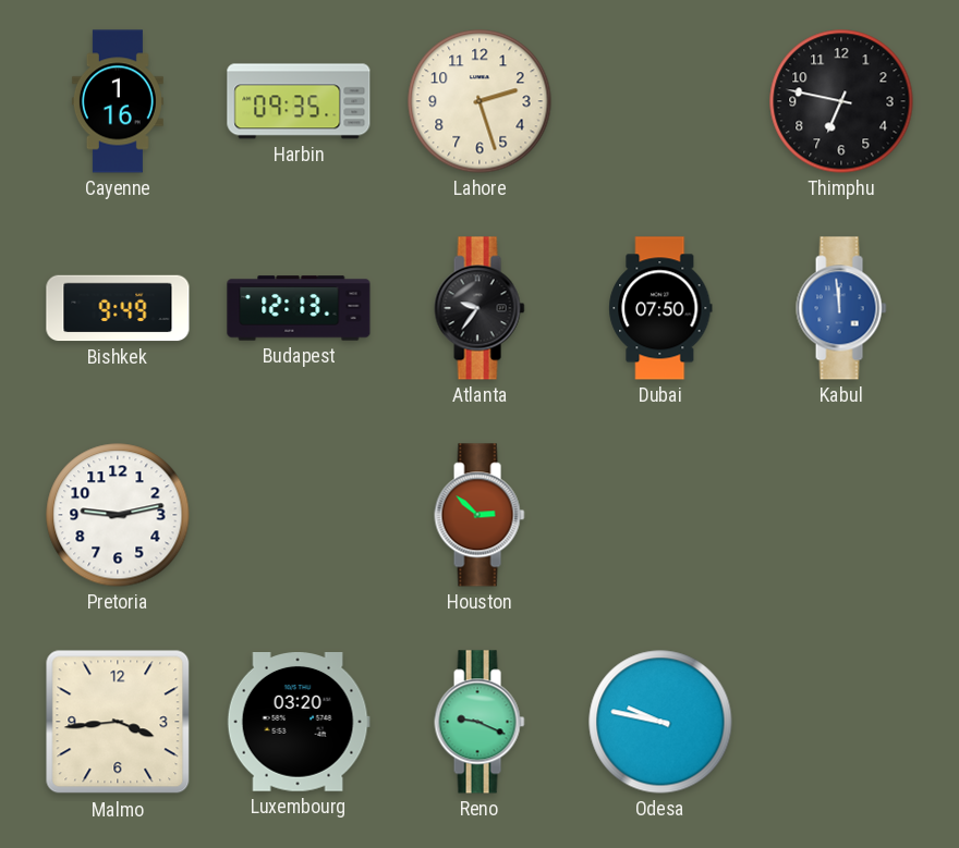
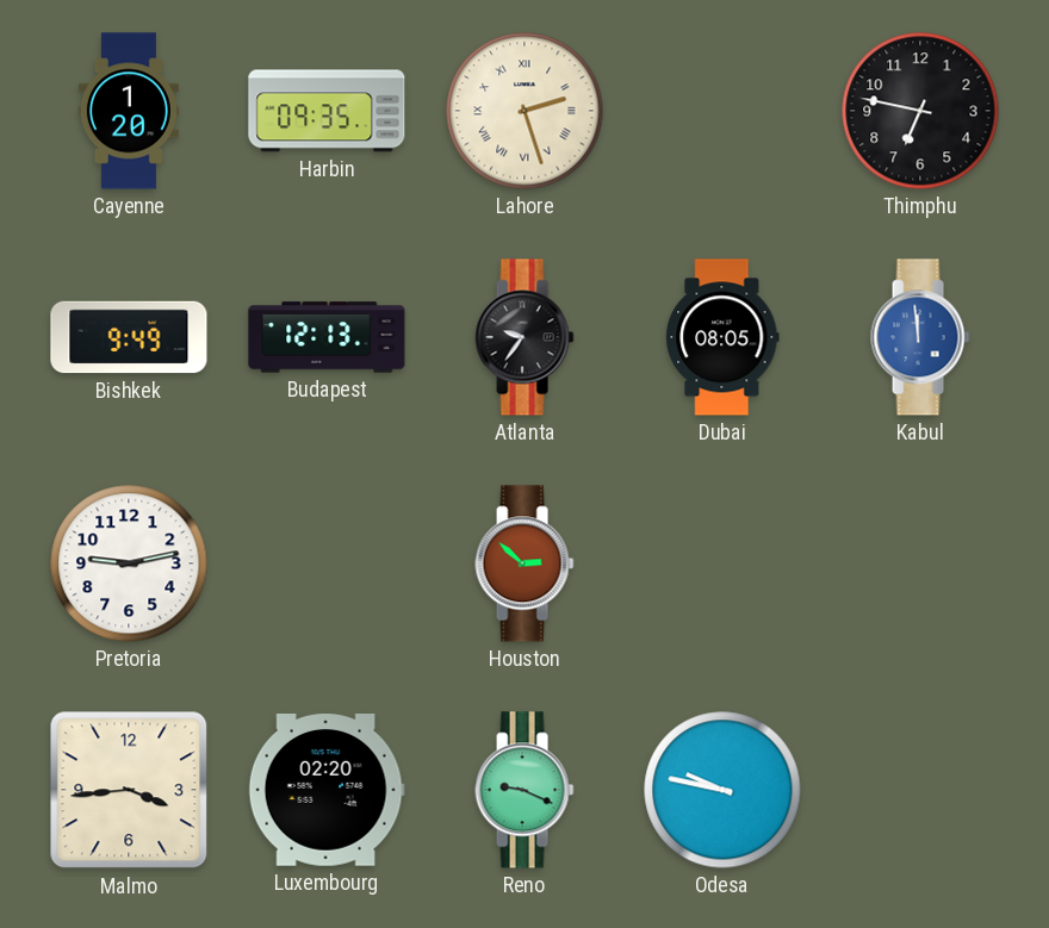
Cayenne: 1:16 -> 1:20
Lahore numerals: Arabic -> Roman
Dubai: 07:50 -> 08:05
Luxembourg: 03:20 -> 02:20
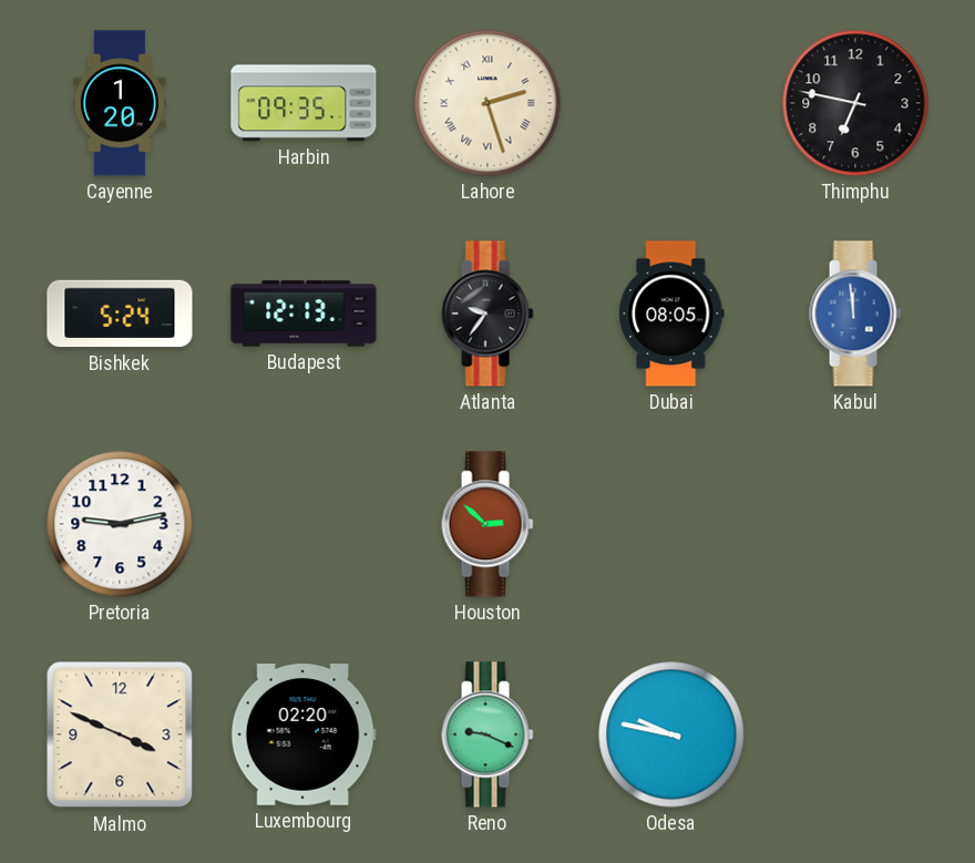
Bishkek: 9:49 -> 5:24
Malmo: 3:44 -> 3:49
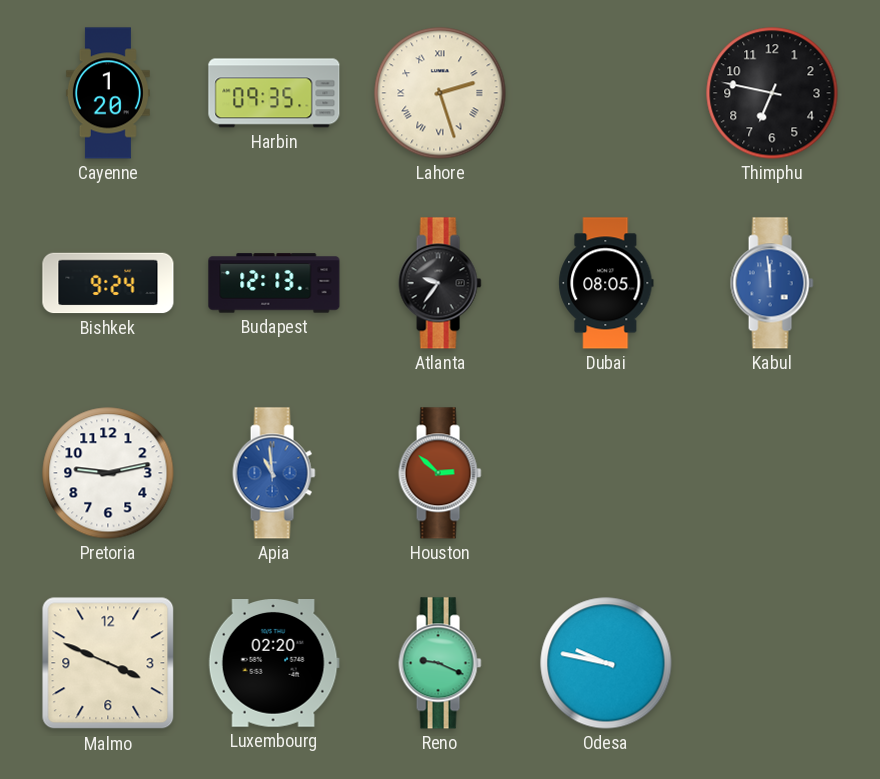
Bishkek: 5:24 -> 9:24
Apia: none -> 10:59
